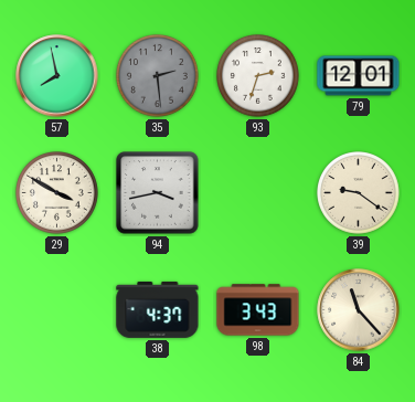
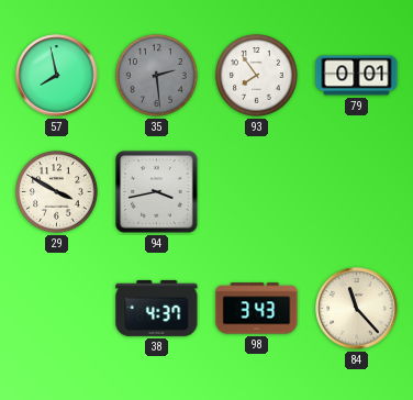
93: 2:33 -> 7:54
79: 12:01 -> 0:01
39: 9:21 -> none
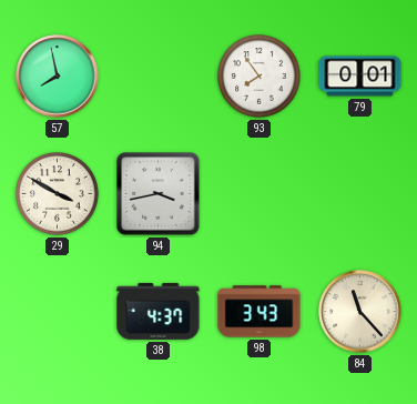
35: 2:29 -> none
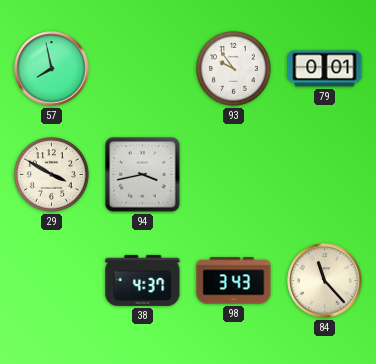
93: 7:54 -> 9:54
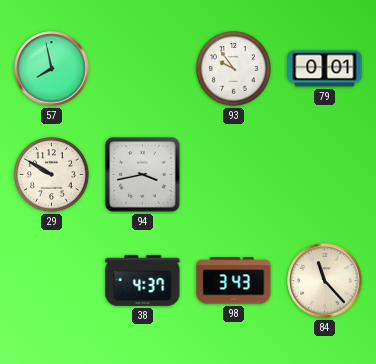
29: 3:50 -> 9:50
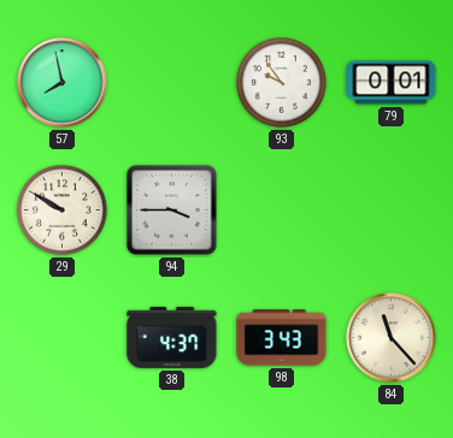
94: 3:43 -> 3:45
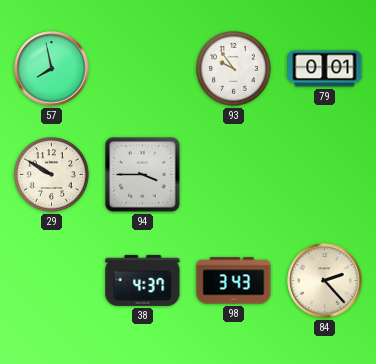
84: 11:23 -> 2:23
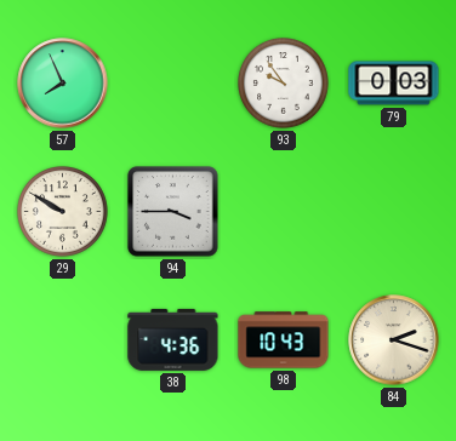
57: 7:58 -> 7:56
79: 0:01 -> 0:03
38: 4:37 -> 4:36
98: 3:43 -> 10:43
84: 2:23 -> 2:18
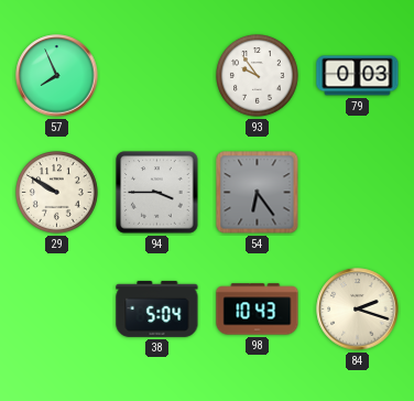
54: none -> 6:24
38: 4:36 -> 5:04
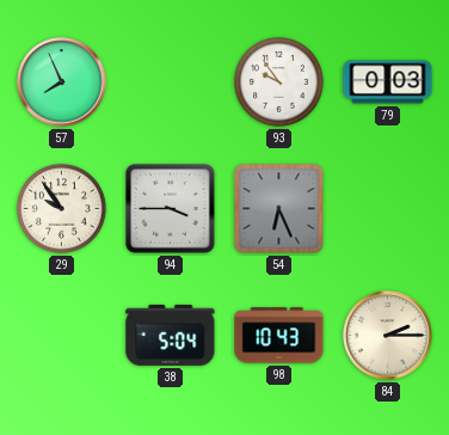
29: 9:50 -> 9:54
54: 6:24 -> 6:26
84: 2:18 -> 2:15
